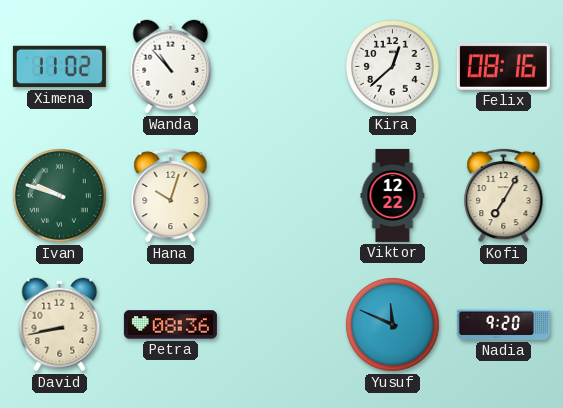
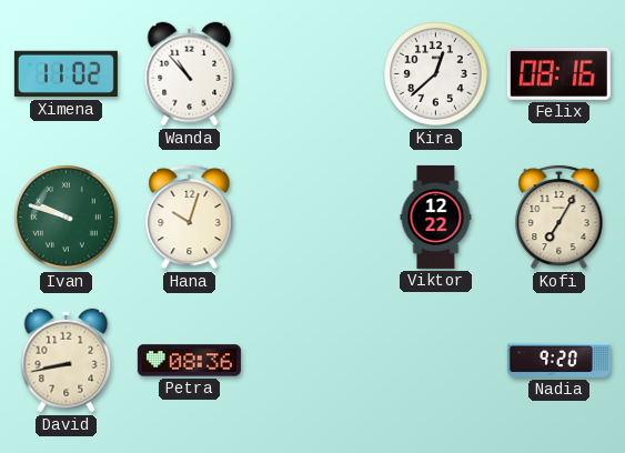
Yusuf: 11:49 -> none
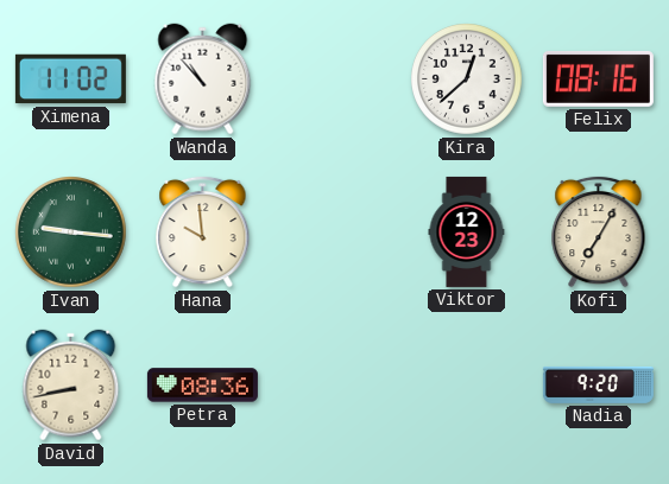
Ivan: 9:48 -> 9:16
Hana: 10:03 -> 9:59
Viktor: 12:22 -> 12:23
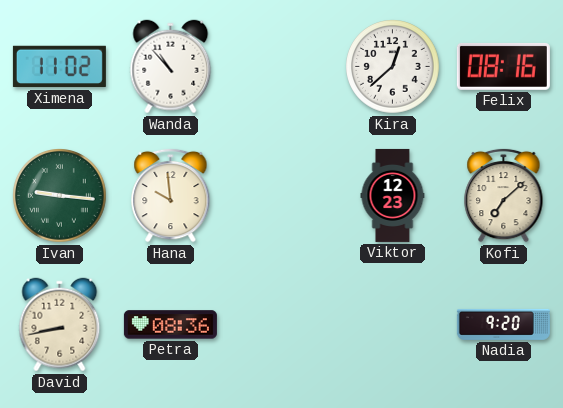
Kofi: 7:05 -> 7:08
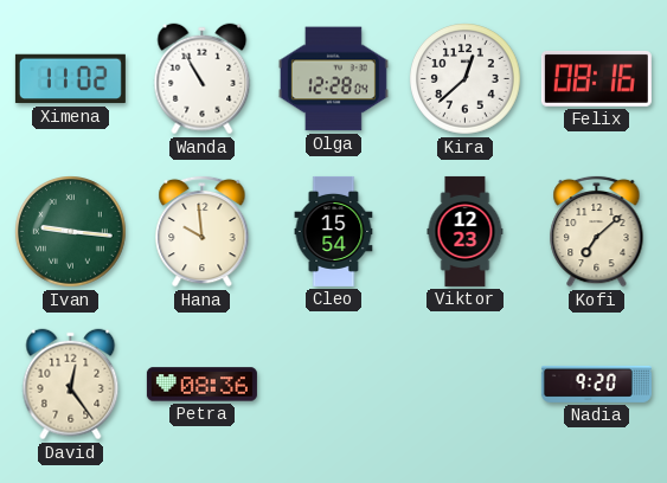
Wanda: 10:53 -> 10:55
Olga: none -> 12:28
Cleo: none -> 15:54
David: 8:43 -> 12:24
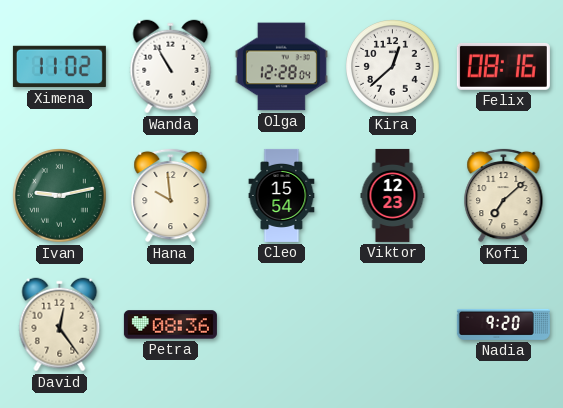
Ivan: 9:16 -> 9:13
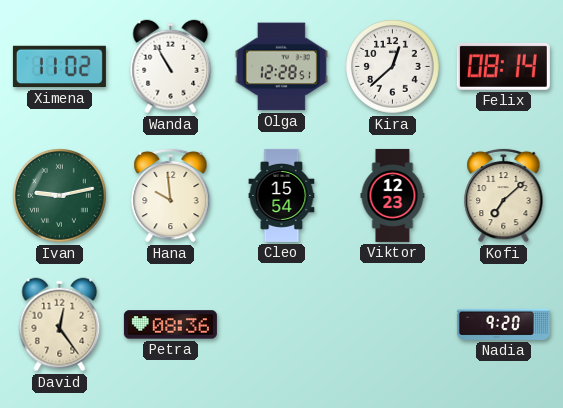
Olga: 12:28:04 -> 12:28:51
Felix: 08:16 -> 08:14
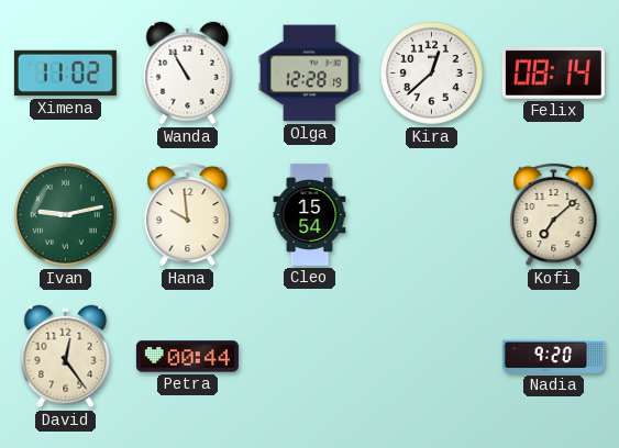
Olga: 12:28:51 -> 12:28:19
Viktor: 12:23 -> none
Petra: 08:36 -> 00:44
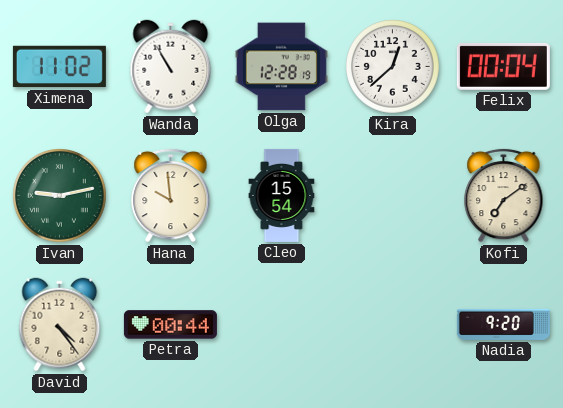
Felix: 08:14 -> 00:04
Kofi: 7:08 -> 7:09
David: 12:24 -> 4:24
